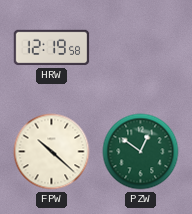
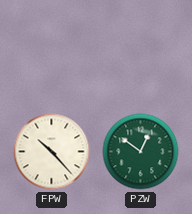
HRW: 12:19 -> none
FPW: 10:22 -> 10:23
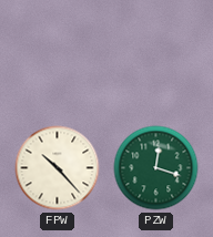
PZW: 12:51 -> 12:18
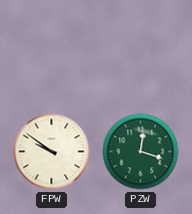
FPW: 10:23 -> 9:51
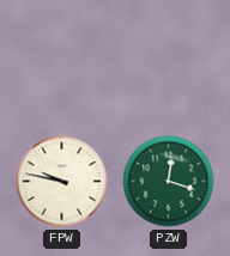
FPW: 9:51 -> 9:47
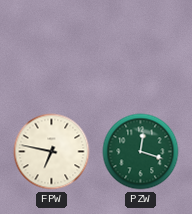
FPW: 9:47 -> 6:47
